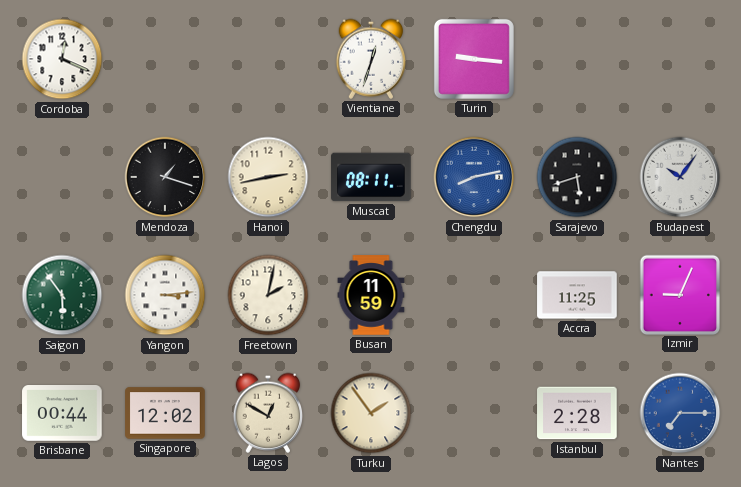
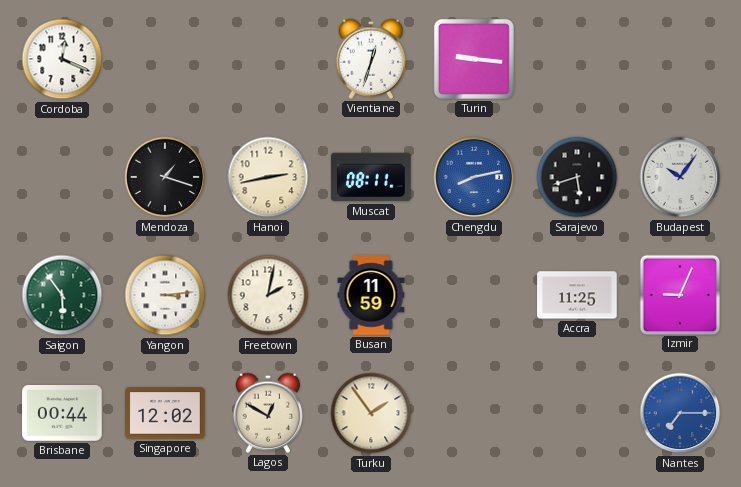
Istanbul: 2:28 -> none
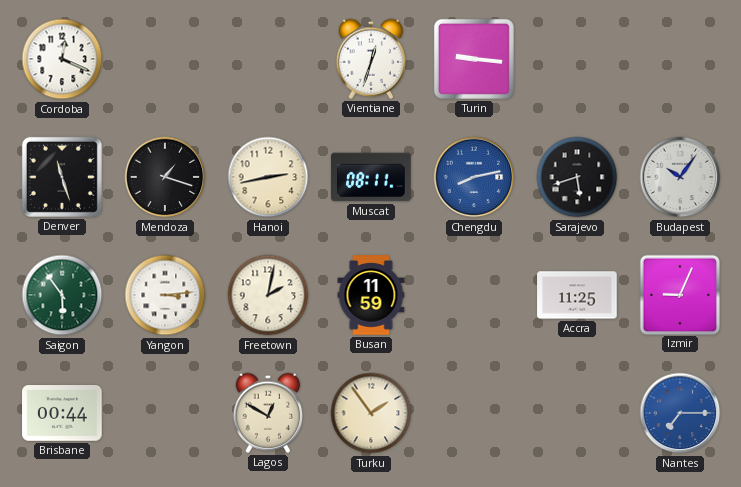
Denver: none -> 11:27
Singapore: 12:02 -> none
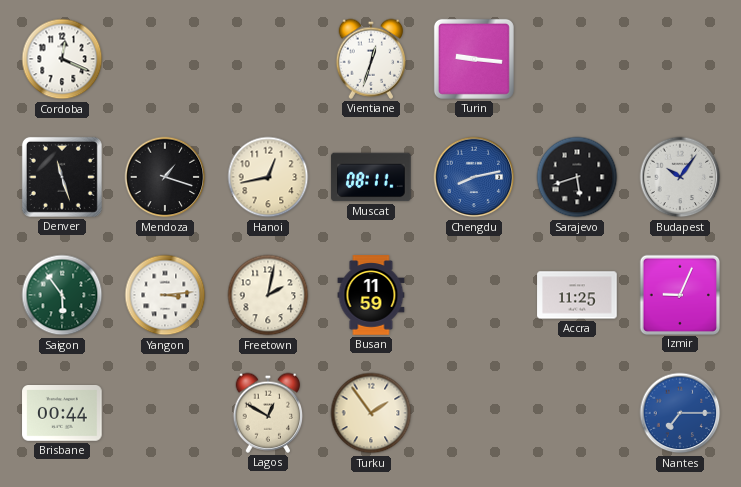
Hanoi: 2:43 -> 12:43
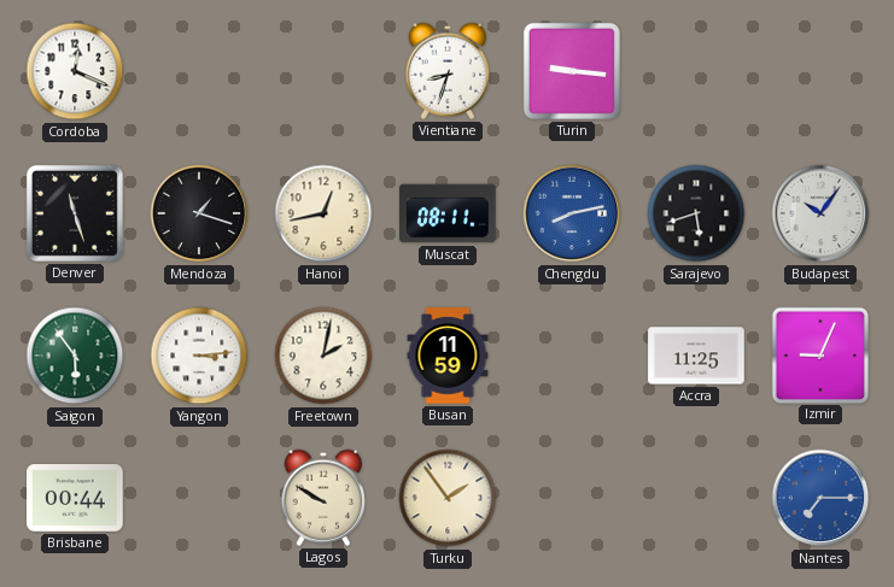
Vientiane: 12:33 -> 8:33
Lagos: 12:50 -> 9:50
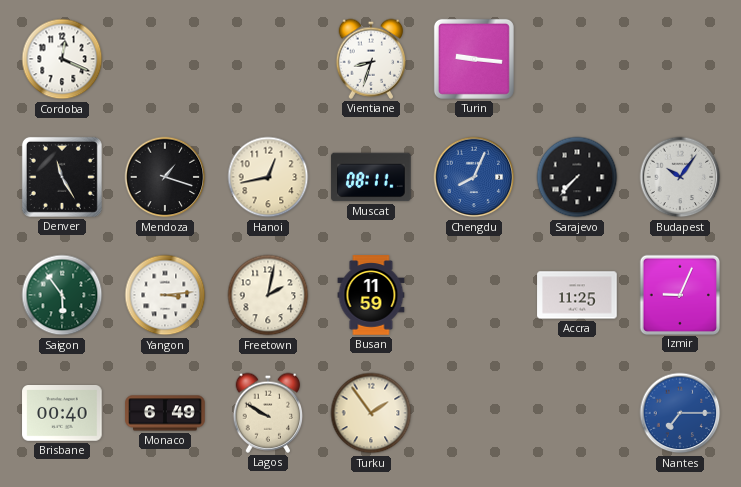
Denver: 11:27 -> 11:25
Chengdu: 8:13 -> 8:04
Sarajevo: 5:42 -> 7:37
Brisbane: 00:44 -> 00:40
Monaco: none -> 6:49
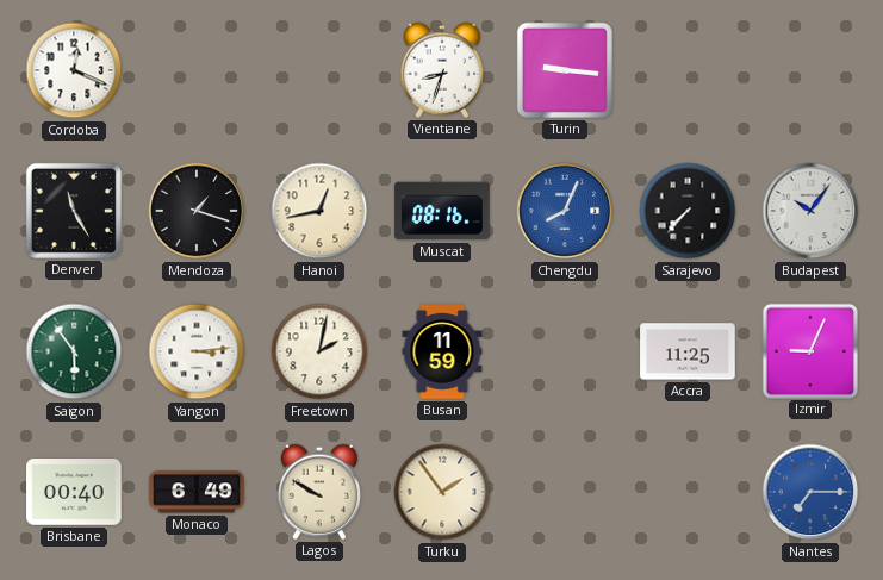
Muscat: 08:11 -> 08:16
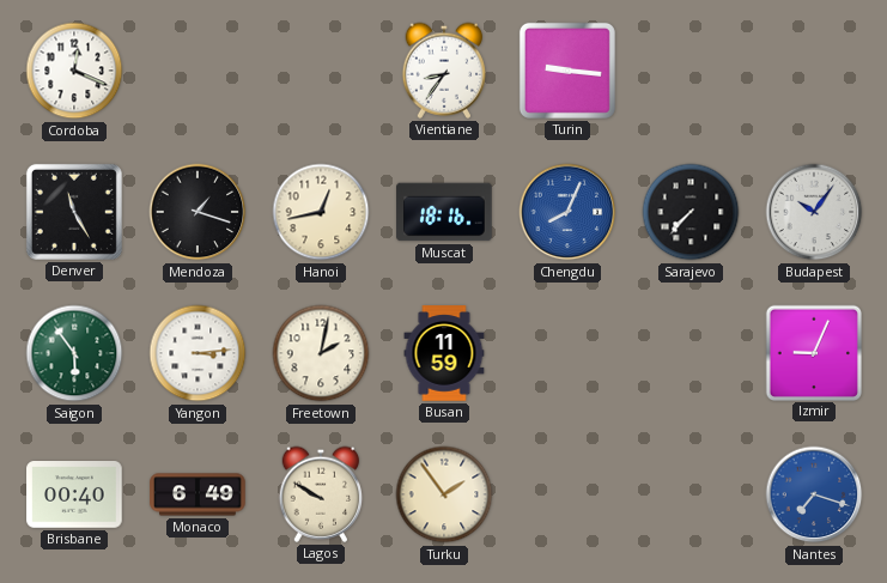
Vientiane: 8:33 -> 8:36
Muscat: 08:16 -> 18:16
Accra: 11:25 -> none
Nantes: 7:15 -> 7:18
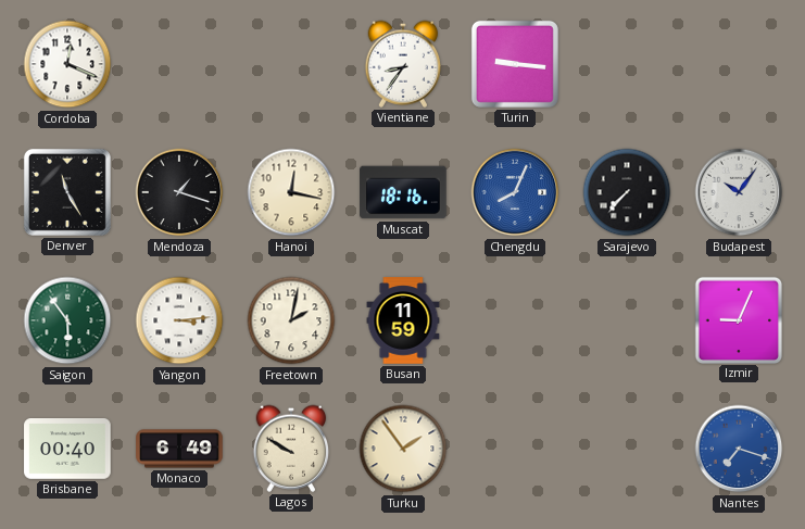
Hanoi: 12:43 -> 12:17
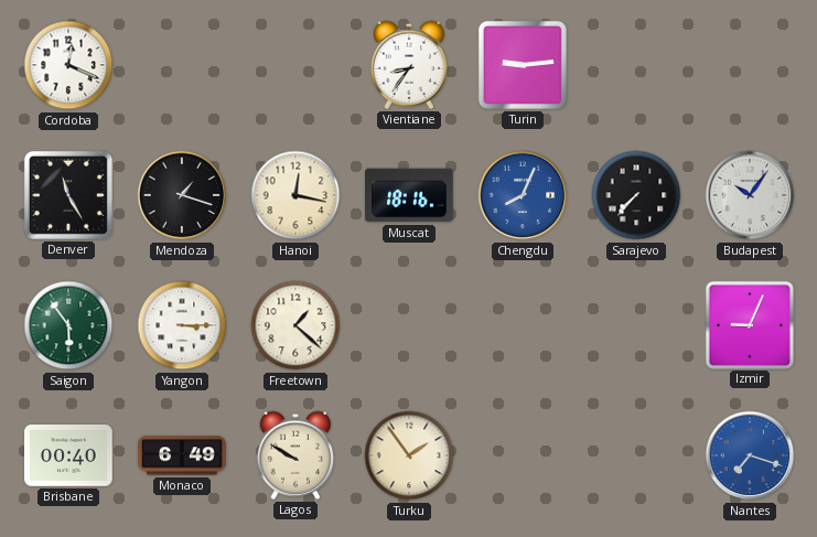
Turin: 9:16 -> 9:14
Yangon: 3:14 -> 3:15
Freetown: 2:02 -> 1:22
Busan: 11:59 -> none
